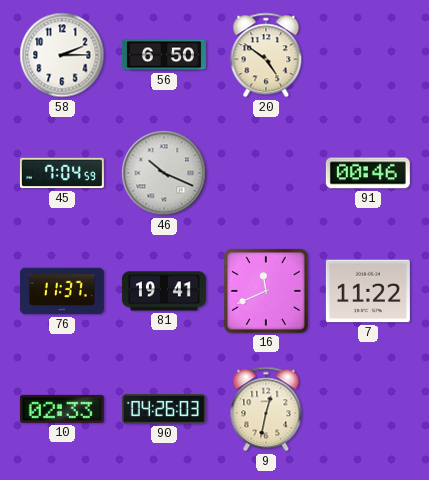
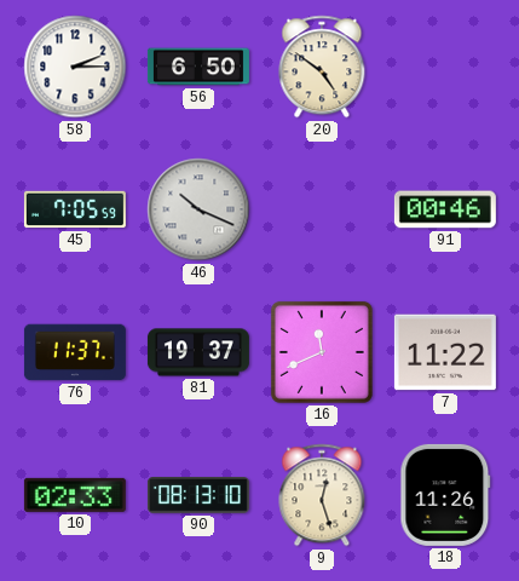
45: 7:04 -> 7:05
81: 19:41 -> 19:37
90: 04:26 -> 08:13
9: 12:32 -> 12:27
18: none -> 11:26
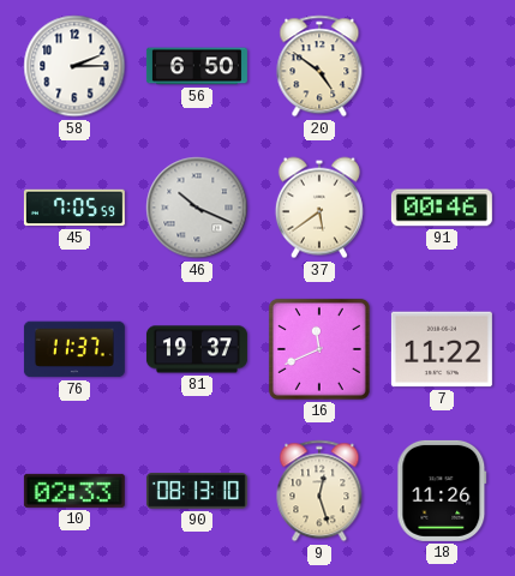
37: none -> 5:39
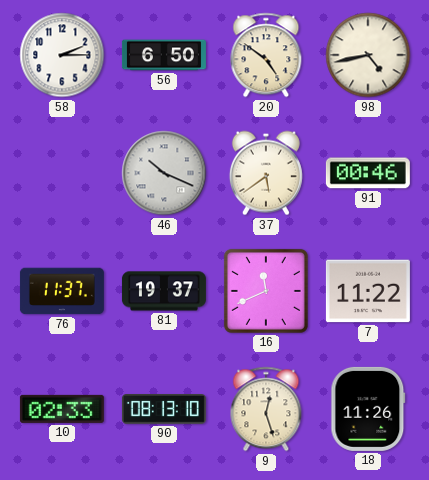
98: none -> 4:43
45: 7:05 -> none
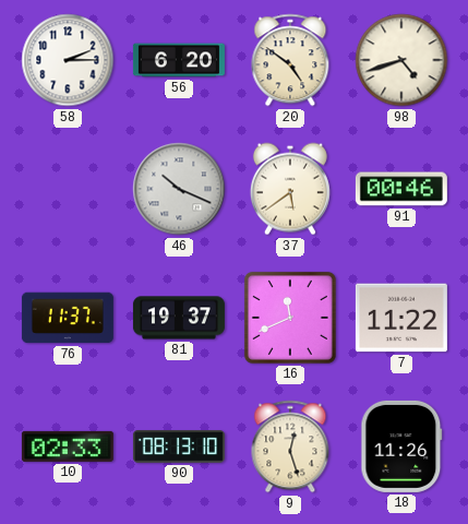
56: 6:50 -> 6:20
98: 4:43 -> 4:42
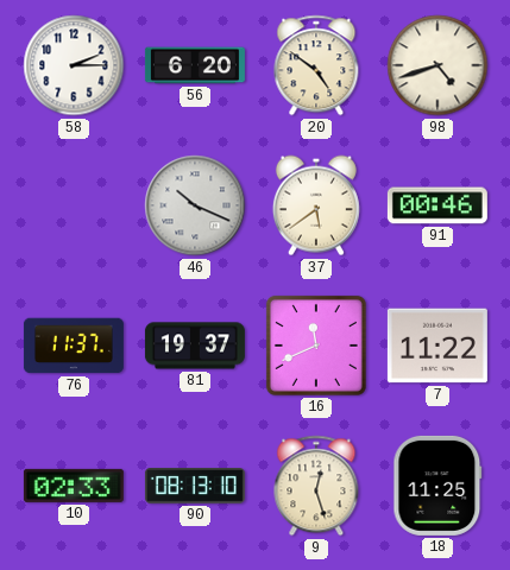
18: 11:26 -> 11:25
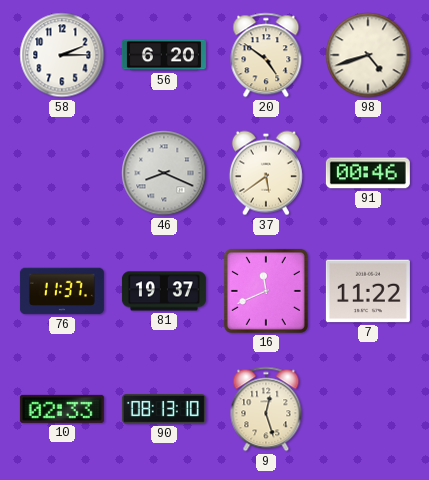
46: 10:19 -> 8:19
18: 11:25 -> none
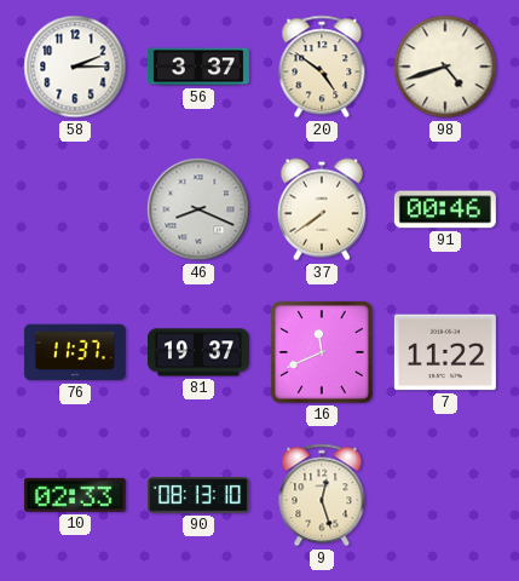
56: 6:20 -> 3:37
37: 5:39 -> 7:39
